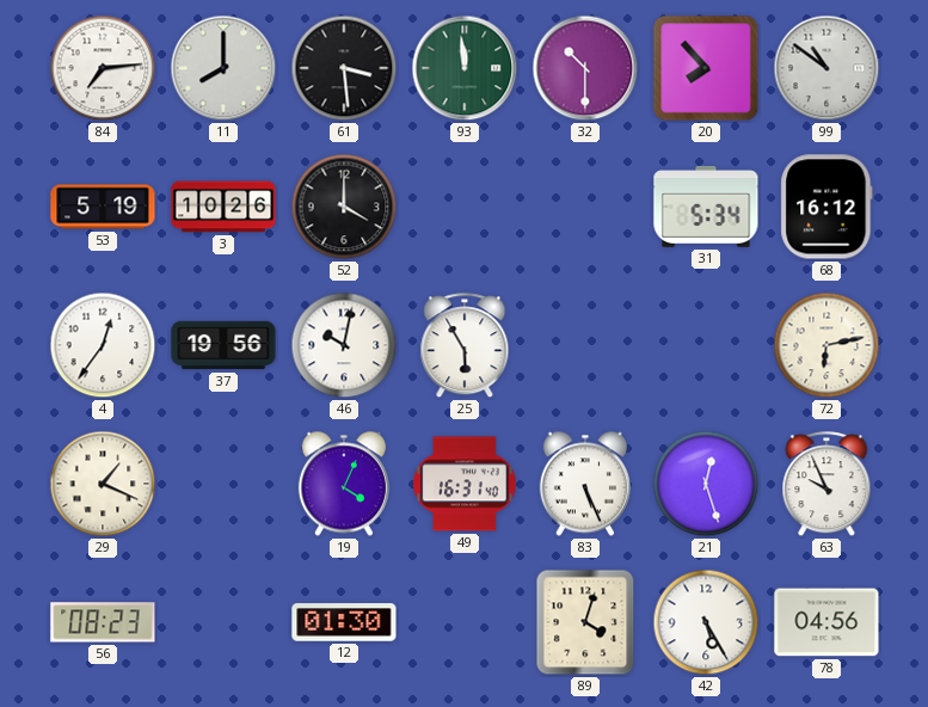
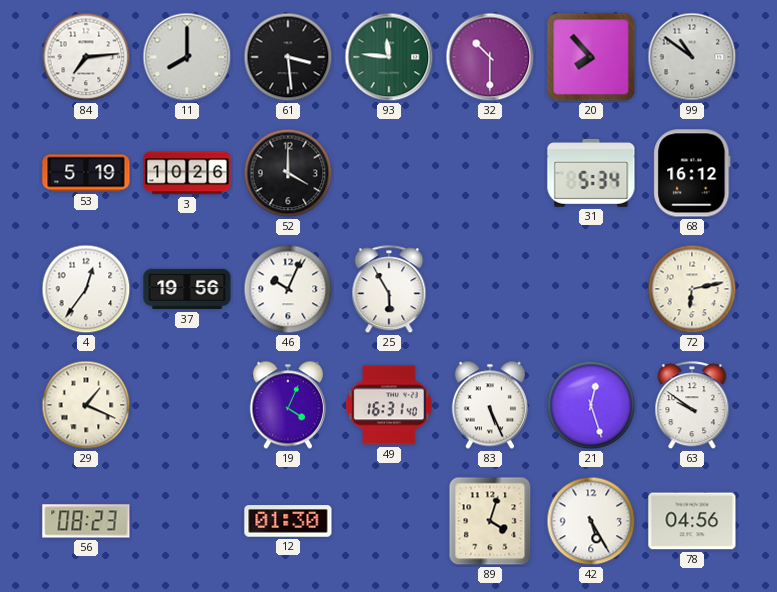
93: 11:59 -> 11:46
46: 10:02 -> 10:04
63: 9:56 -> 9:51
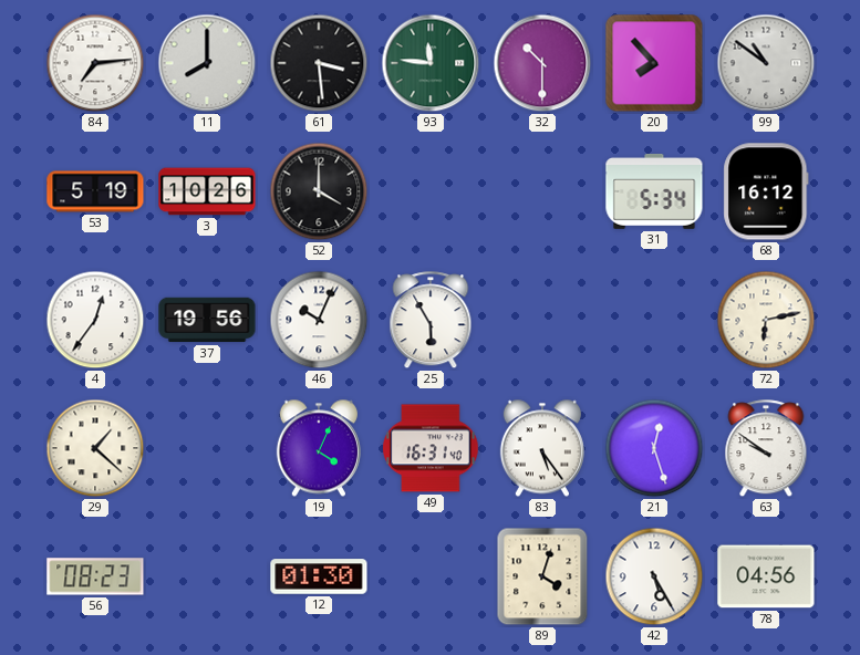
29: 1:19 -> 1:22
83: 5:26 -> 5:24
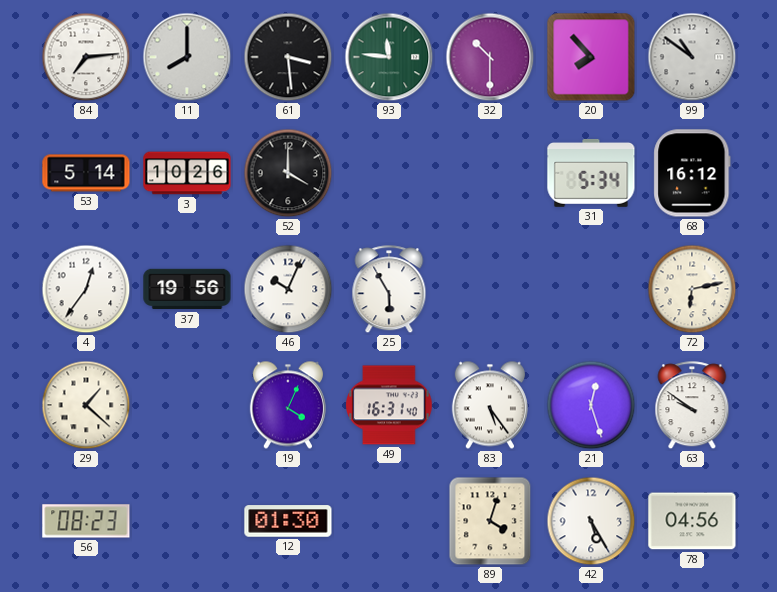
53: 5:19 -> 5:14
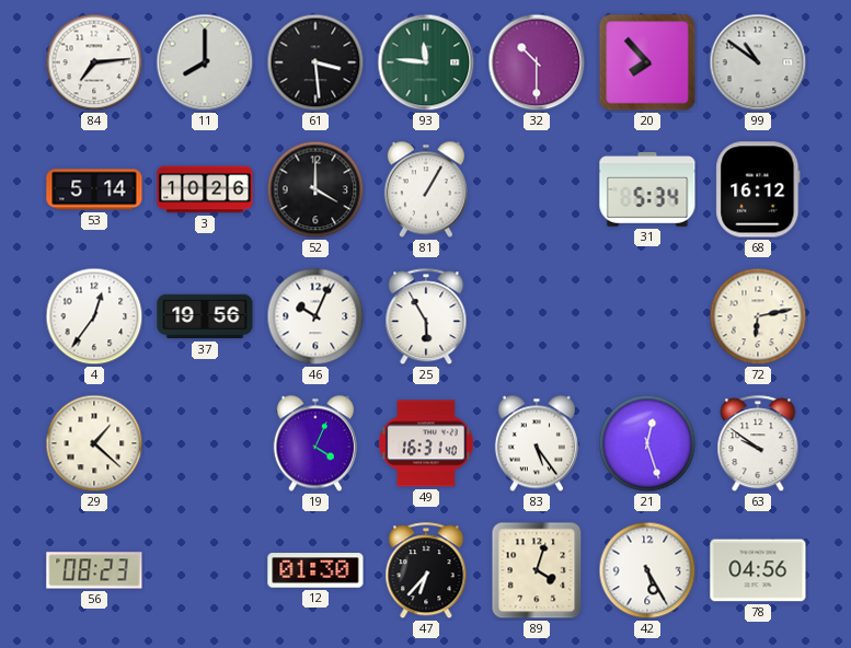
81: none -> 1:05
47: none -> 6:37
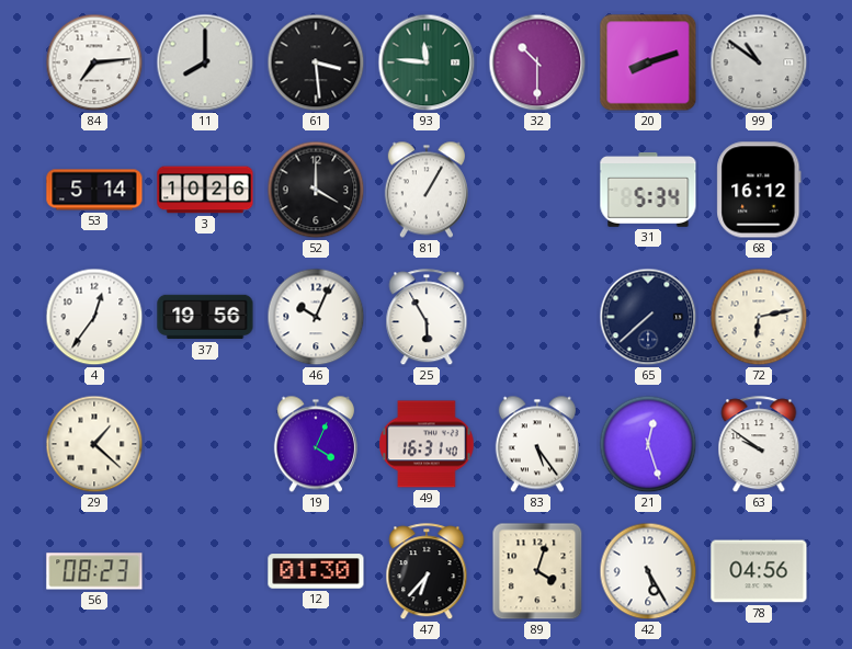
20: 7:53 -> 8:12
65: none -> 7:38
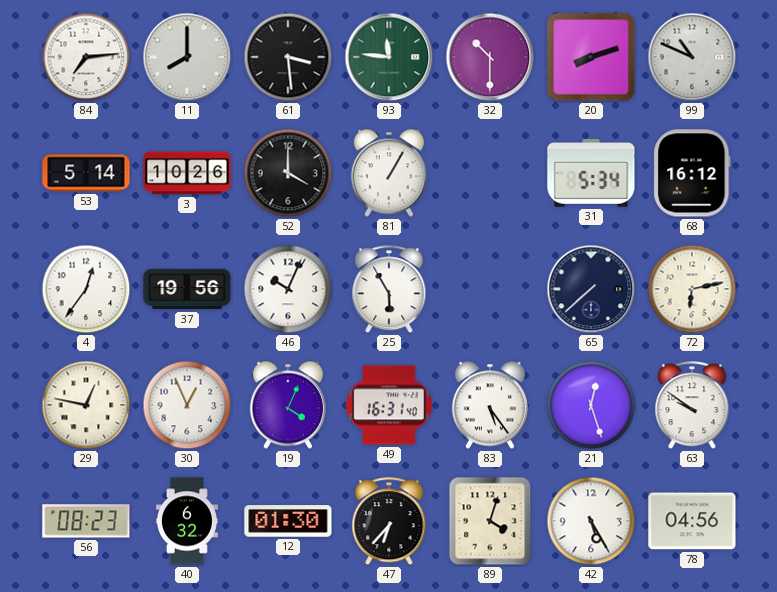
99: 10:51 -> 10:49
29: 1:22 -> 12:47
30: none -> 12:56
40: none -> 6:32
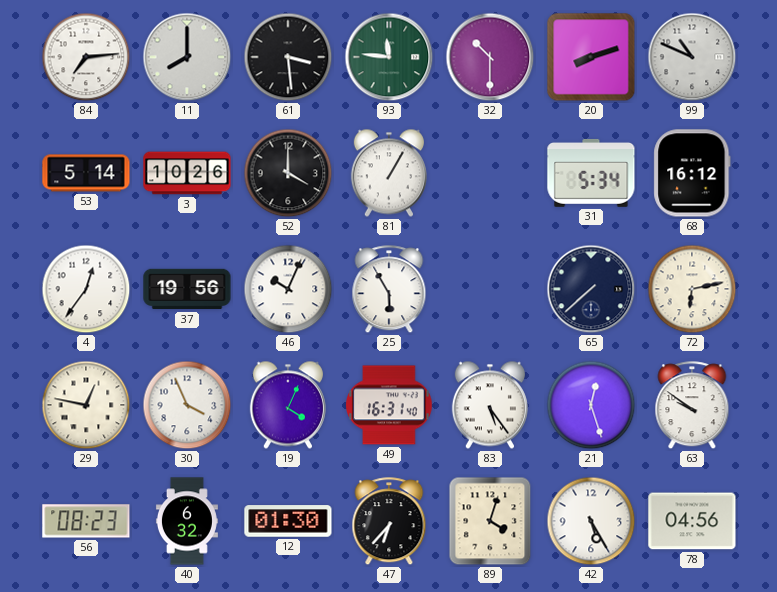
30: 12:56 -> 3:56
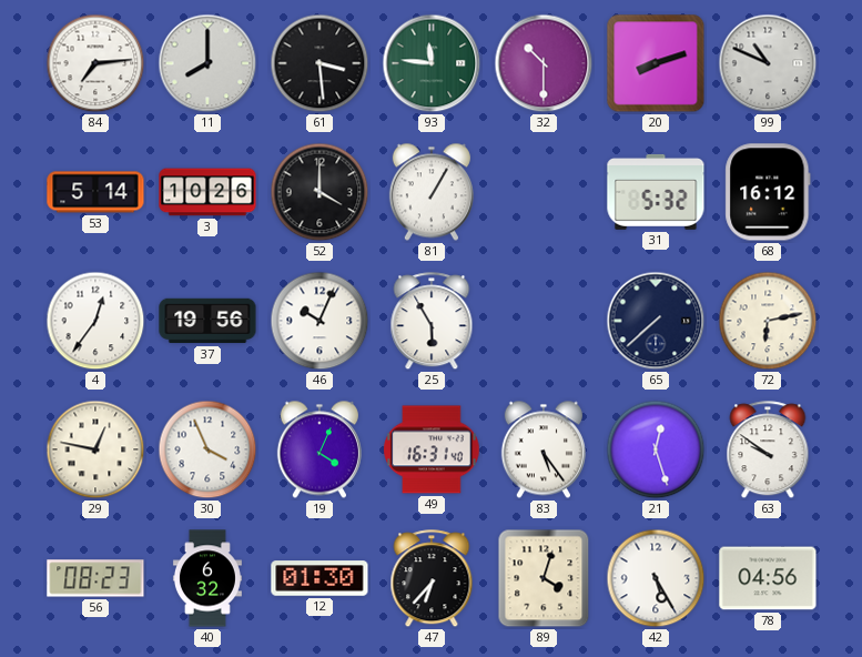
31: 5:34 -> 5:32
